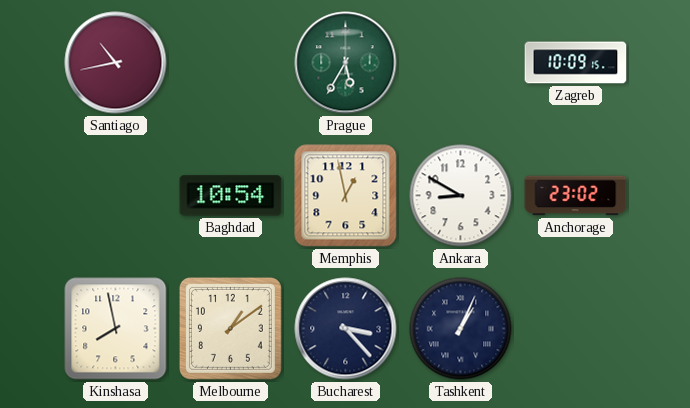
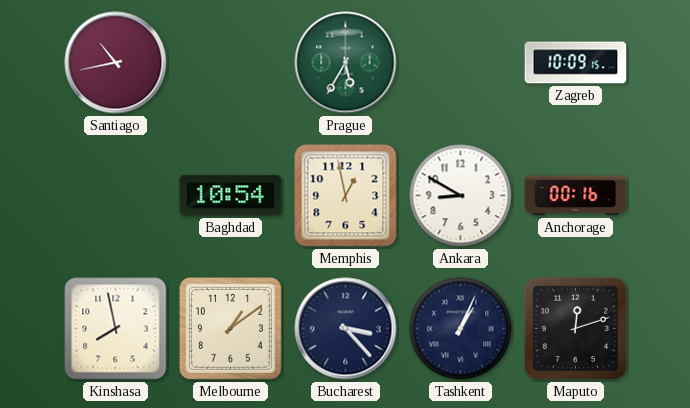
Anchorage: 23:02 -> 00:16
Maputo: none -> 12:12
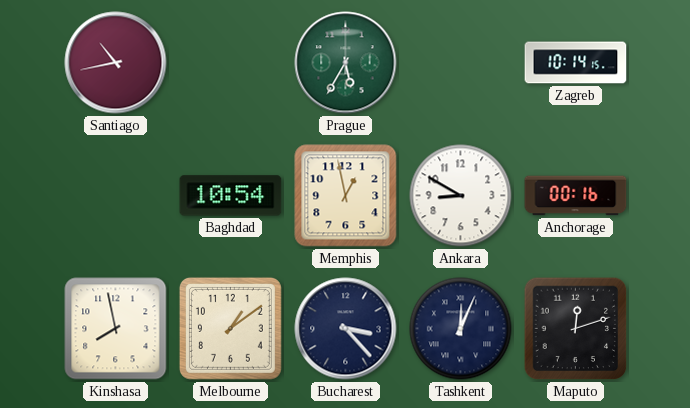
Zagreb: 10:09 -> 10:14
Tashkent: 1:04 -> 12:04
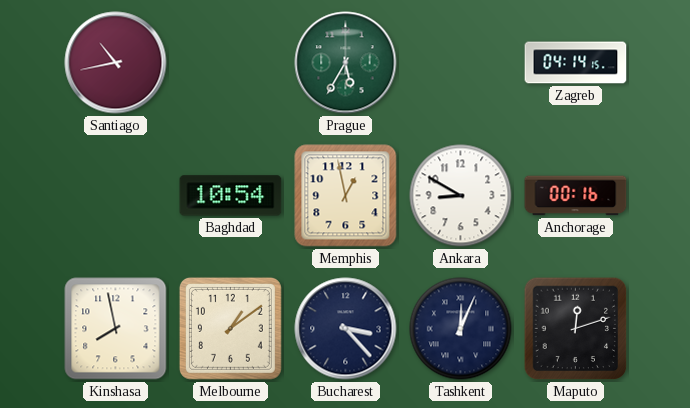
Zagreb: 10:14 -> 04:14
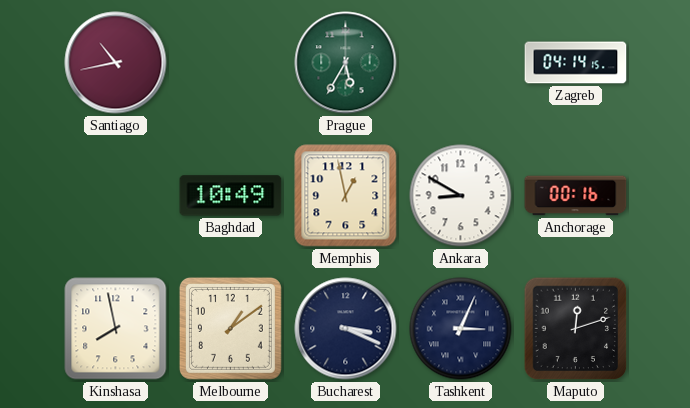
Baghdad: 10:54 -> 10:49
Bucharest: 3:23 -> 3:19
Tashkent: 12:04 -> 3:04
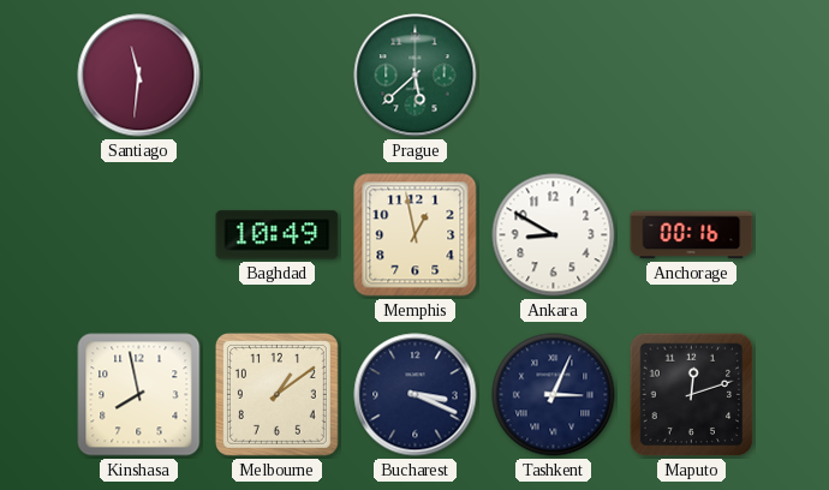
Santiago: 10:43 -> 11:31
Prague: 5:35 -> 5:38
Zagreb: 04:14 -> none
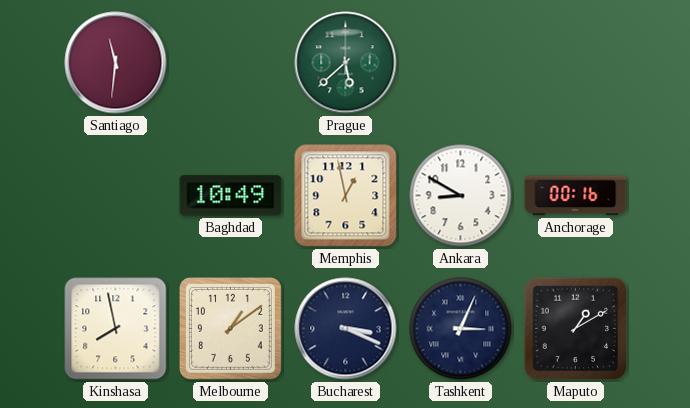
Maputo: 12:12 -> 1:10
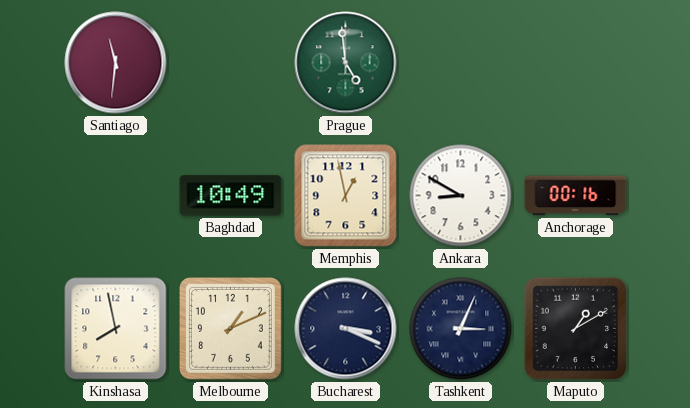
Prague: 5:38 -> 4:59
Melbourne: 1:09 -> 1:11
